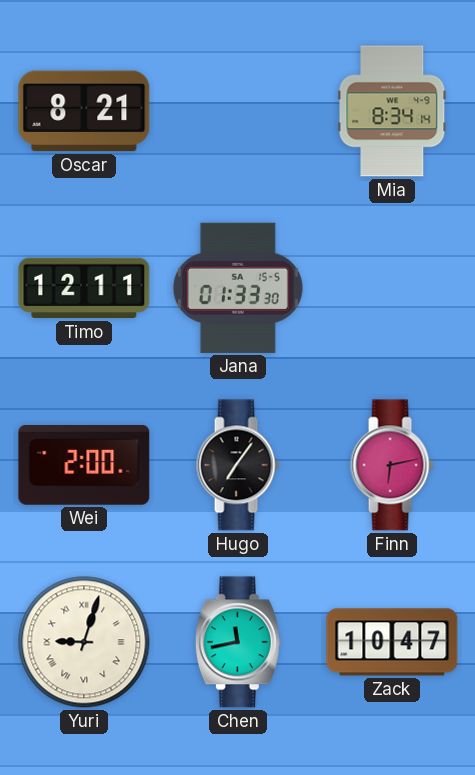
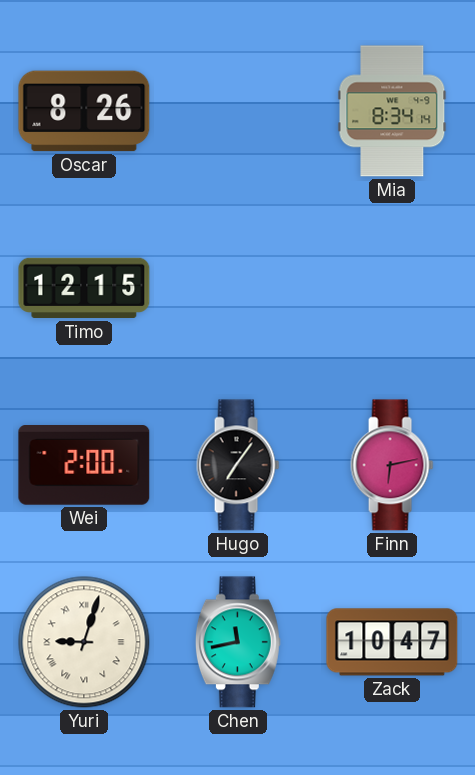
Oscar: 8:21 -> 8:26
Timo: 12:11 -> 12:15
Jana: 01:33 -> none
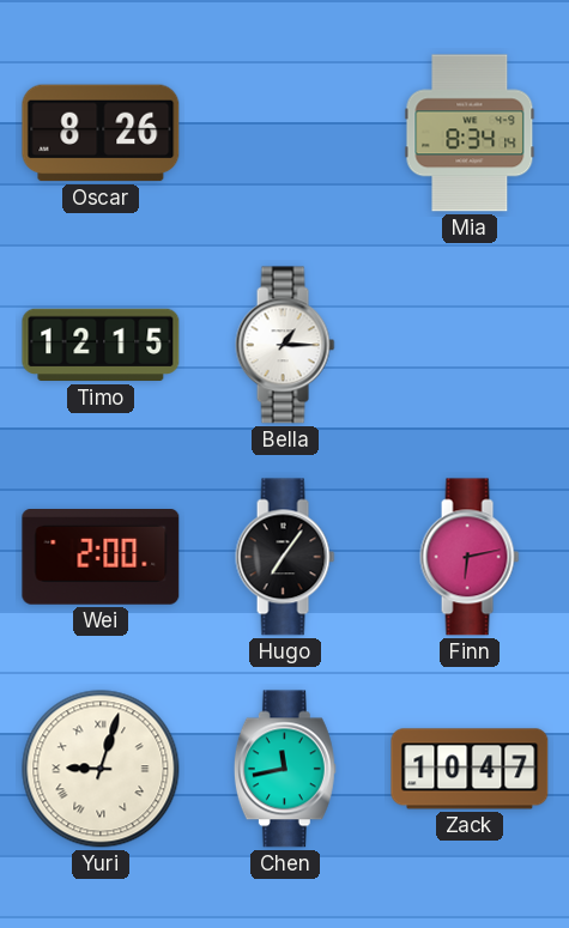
Bella: none -> 1:15
